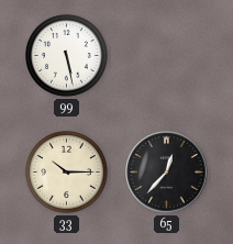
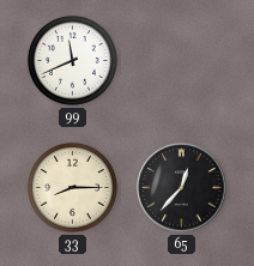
99: 5:28 -> 11:41
33: 10:15 -> 8:15
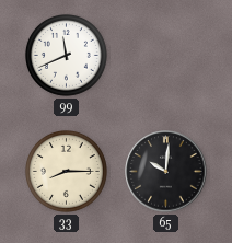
65: 12:37 -> 10:01
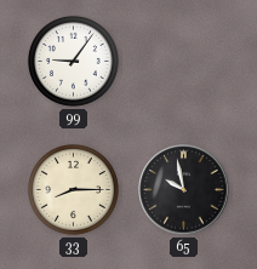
99: 11:41 -> 9:06
65: 10:01 -> 9:58
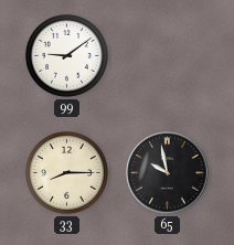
99: 9:06 -> 9:09
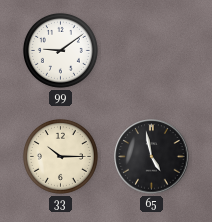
33: 8:15 -> 10:15
65: 9:58 -> 4:58
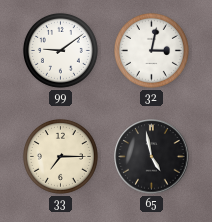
32: none -> 3:02
33: 10:15 -> 7:15
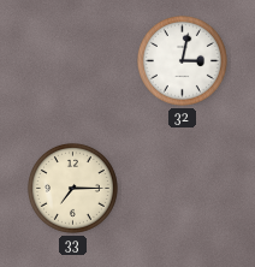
99: 9:09 -> none
65: 4:58 -> none
